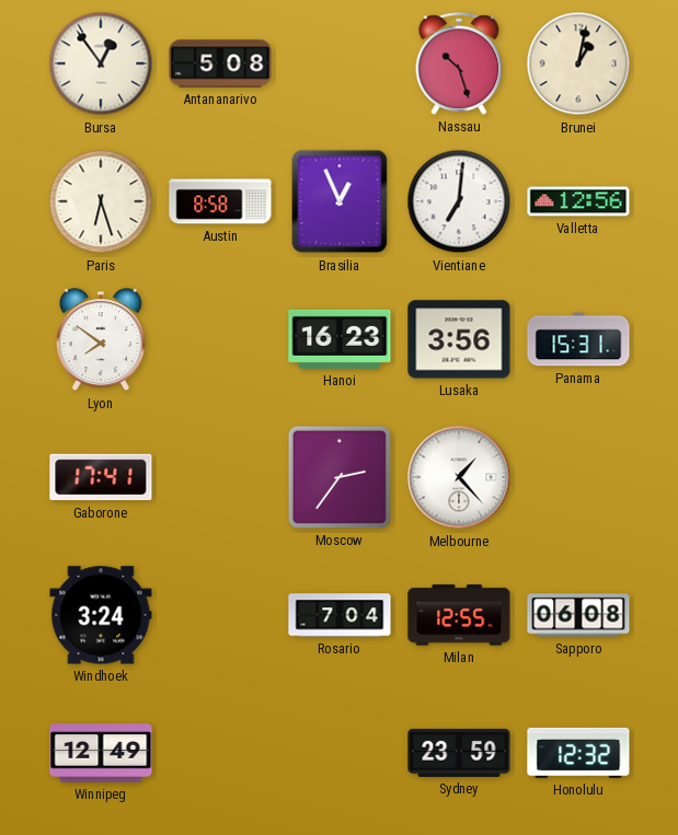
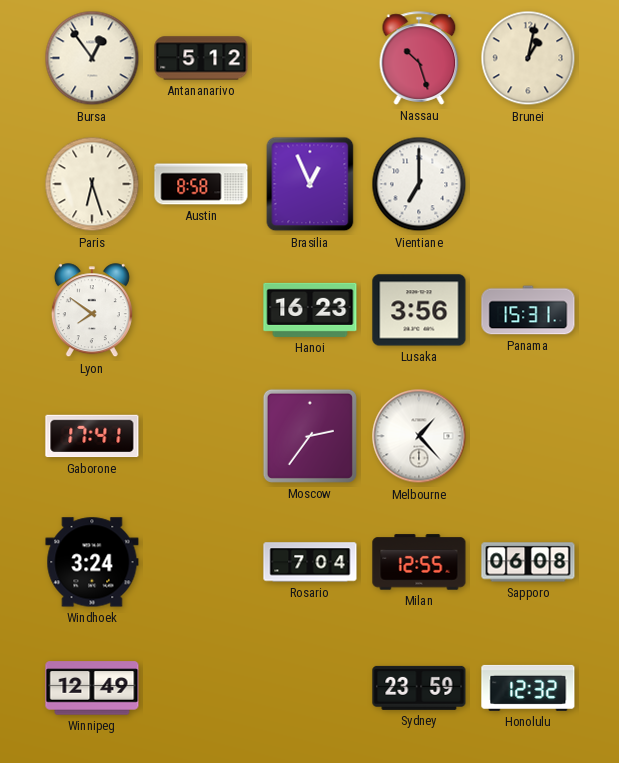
Antananarivo: 5:08 -> 5:12
Vientiane: 7:01 -> 7:00
Valletta: 12:56 -> none
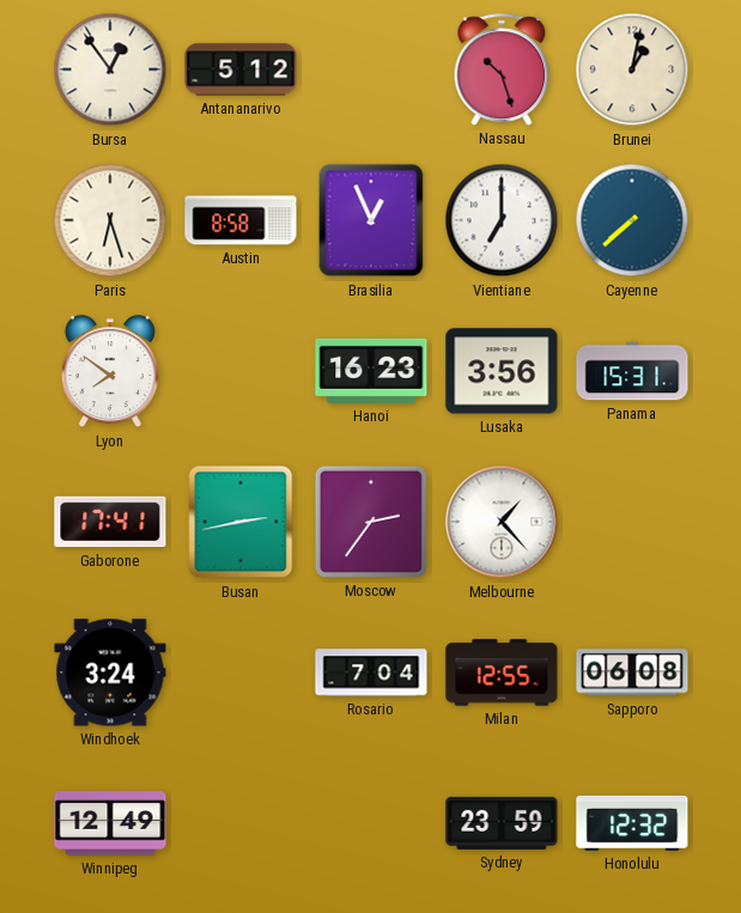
Cayenne: none -> 7:38
Busan: none -> 2:43
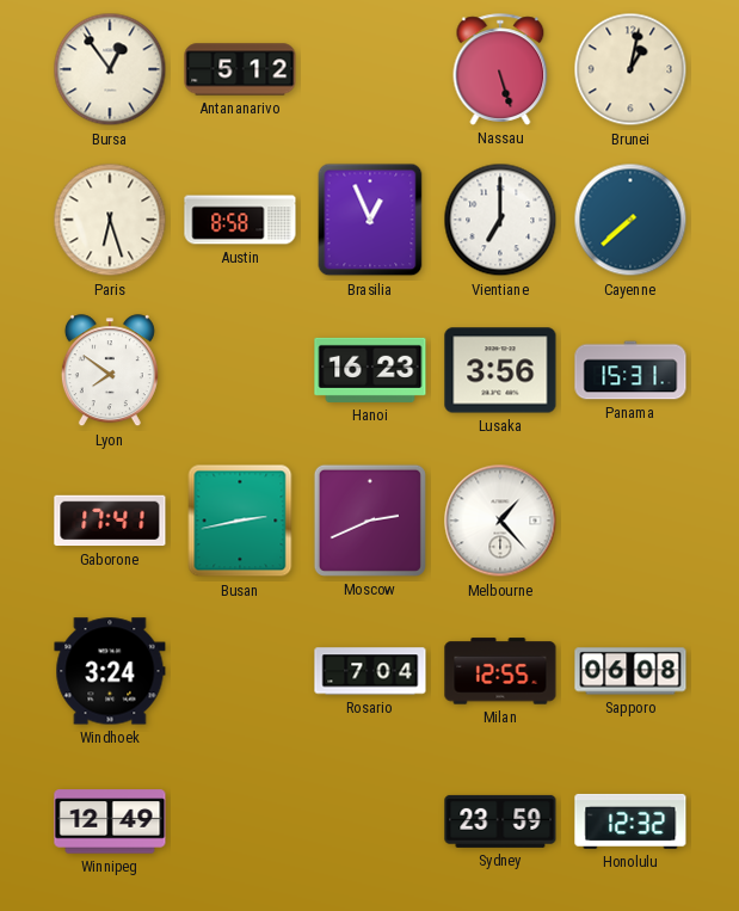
Nassau: 10:27 -> 5:27
Moscow: 2:36 -> 2:41
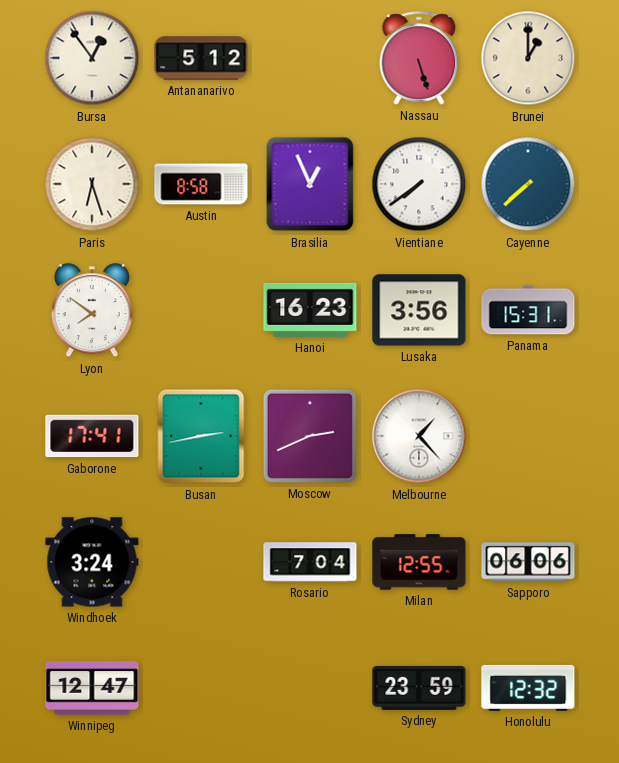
Brunei: 1:02 -> 1:00
Vientiane: 7:00 -> 7:39
Sapporo: 06:08 -> 06:06
Winnipeg: 12:49 -> 12:47
